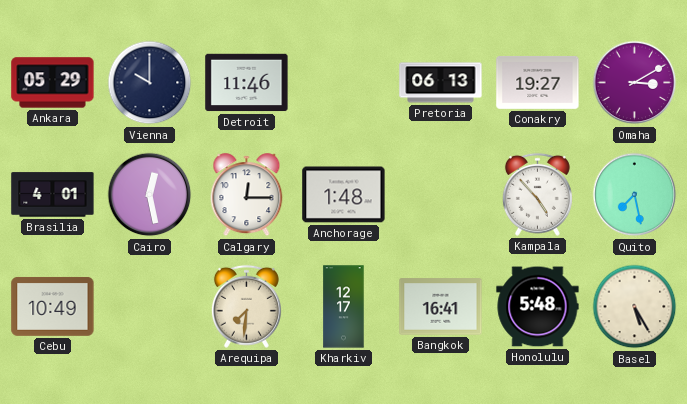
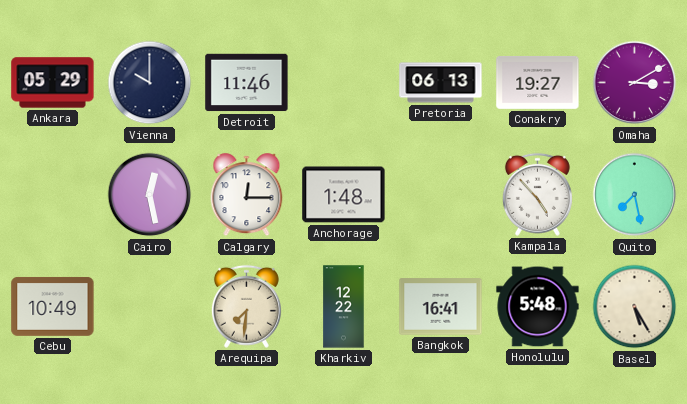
Brasilia: 4:01 -> none
Kharkiv: 12:17 -> 12:22
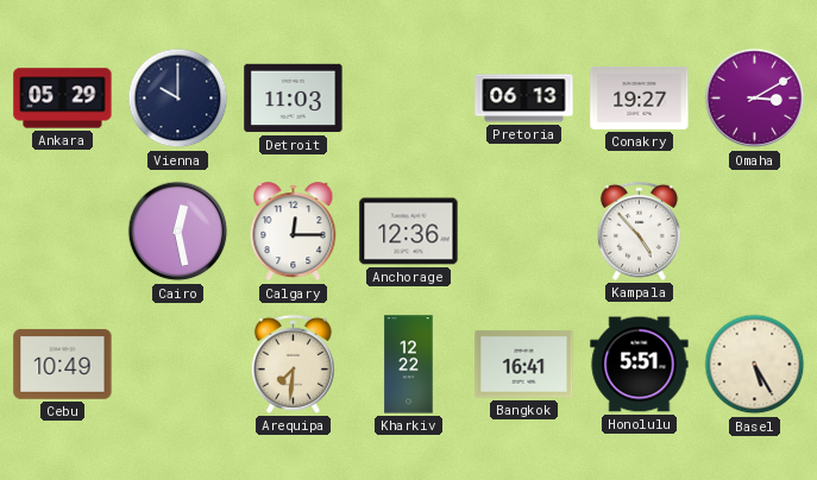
Detroit: 11:46 -> 11:03
Anchorage: 1:48 -> 12:36
Quito: 7:28 -> none
Honolulu: 5:48 -> 5:51
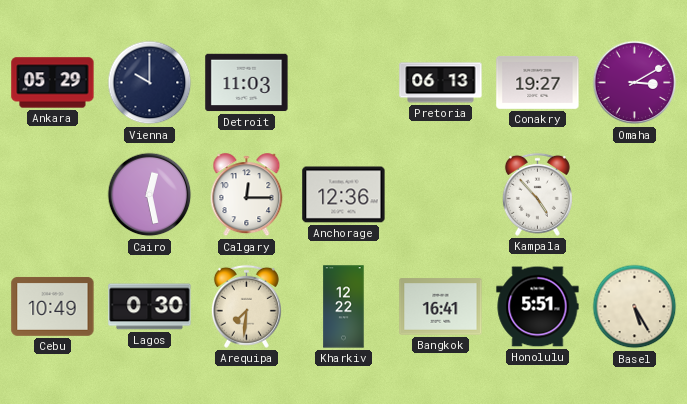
Lagos: none -> 0:30
